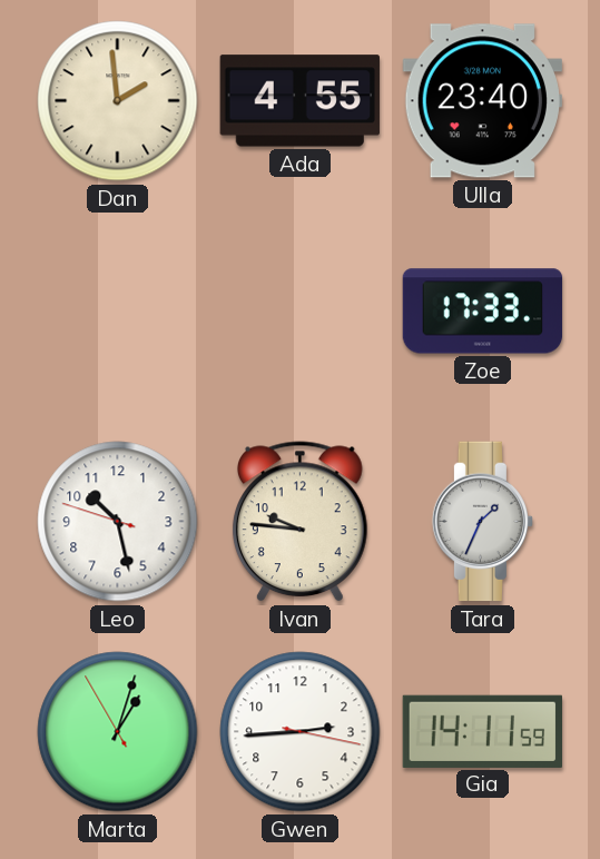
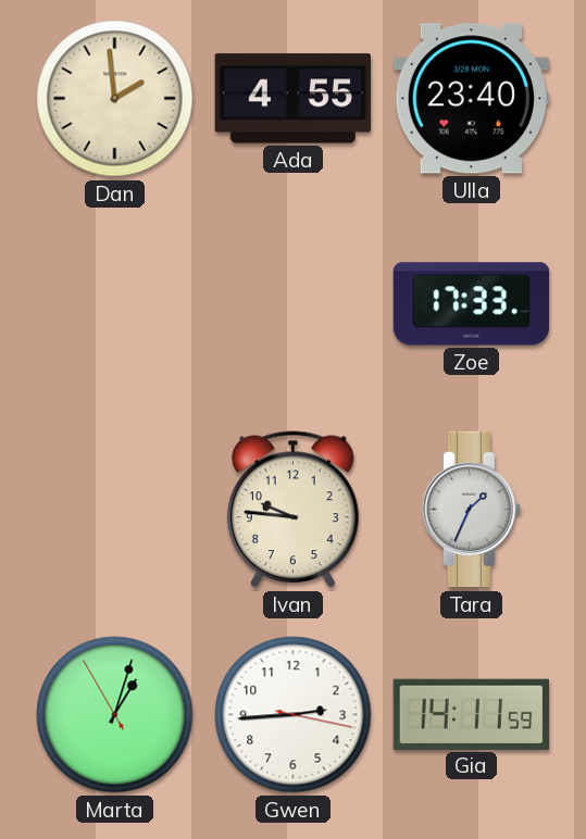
Leo: 10:27 -> none
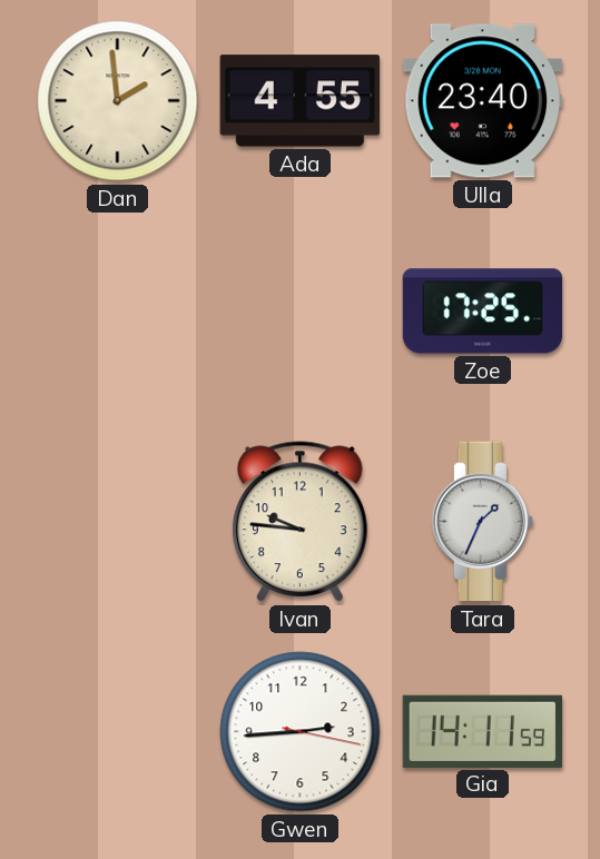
Zoe: 17:33 -> 17:25
Marta: 1:02 -> none
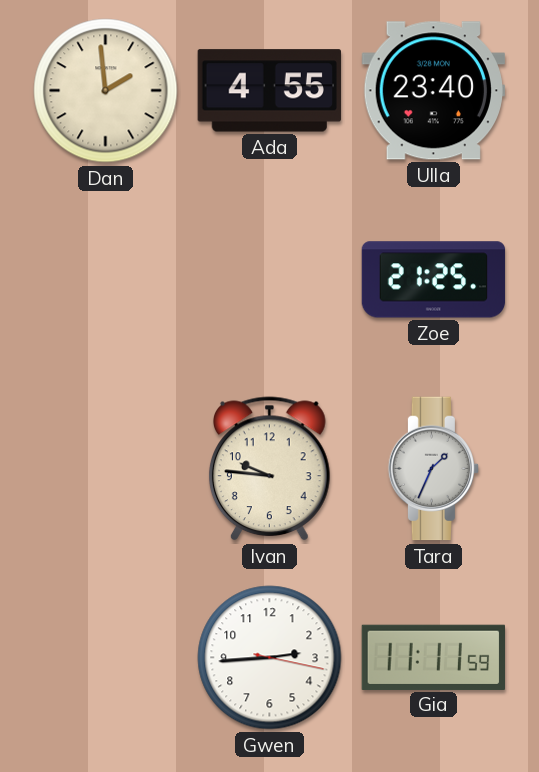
Zoe: 17:25 -> 21:25
Gia: 14:11 -> 11:11
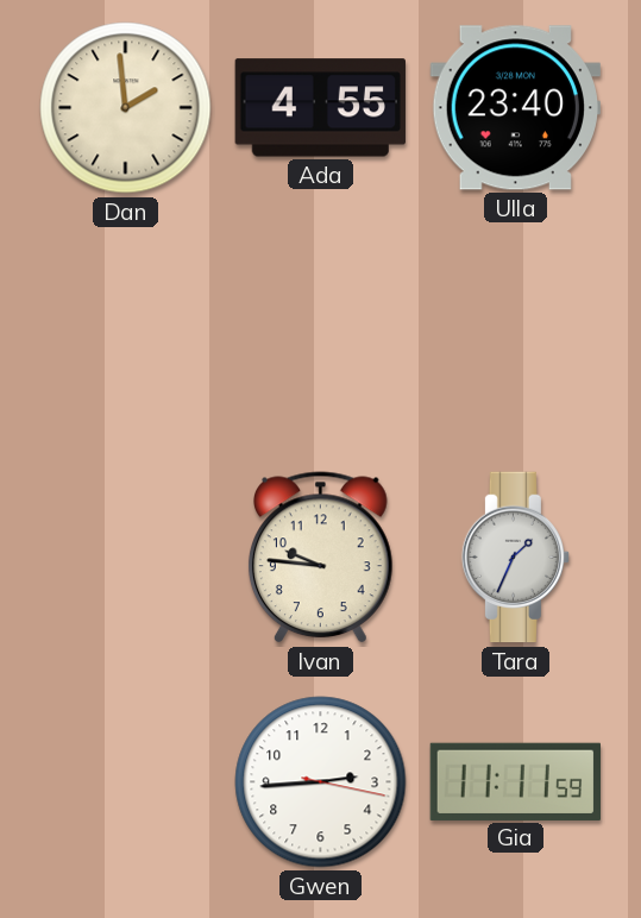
Zoe: 21:25 -> none
